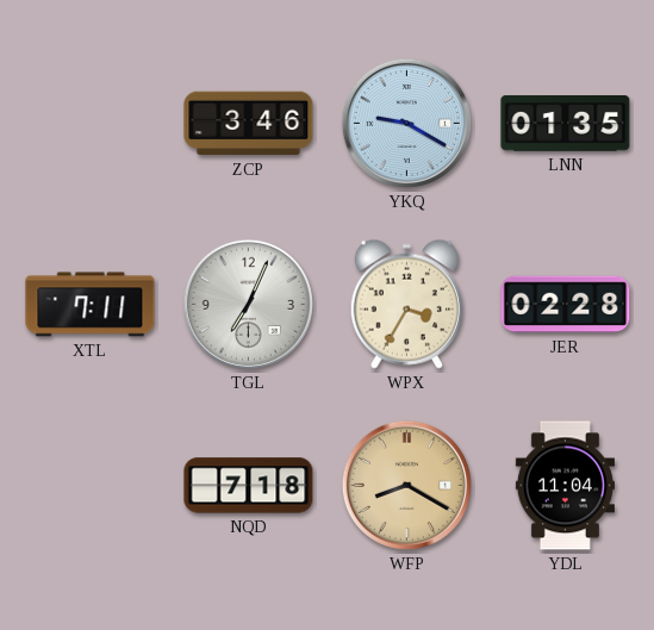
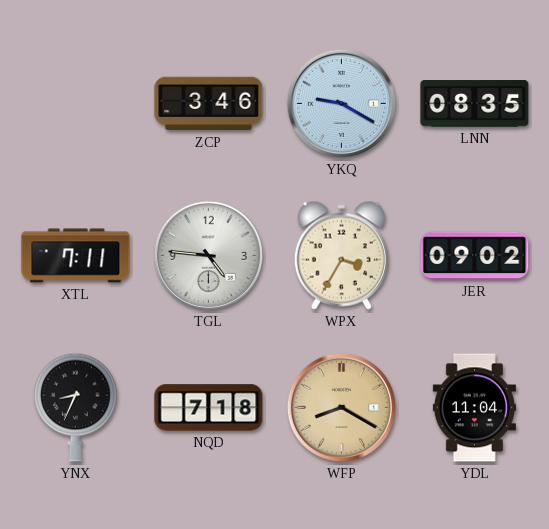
LNN: 01:35 -> 08:35
TGL: 7:04 -> 4:46
JER: 02:28 -> 09:02
YNX: none -> 8:34
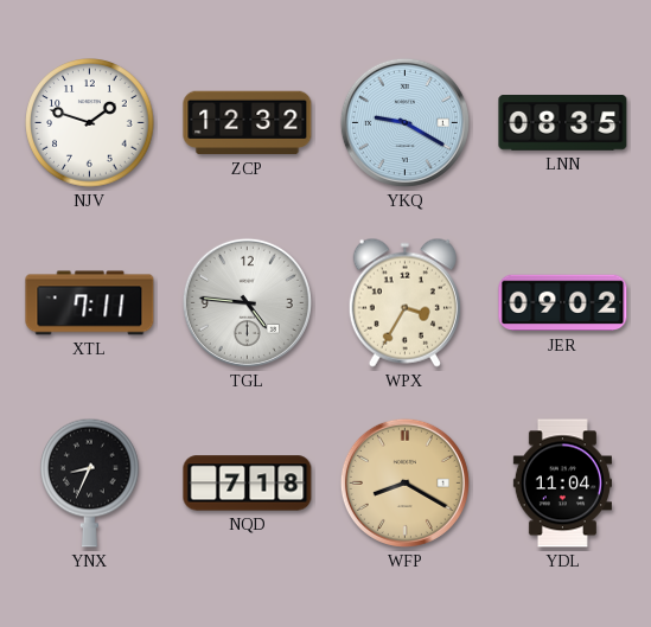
NJV: none -> 1:48
ZCP: 3:46 -> 12:32
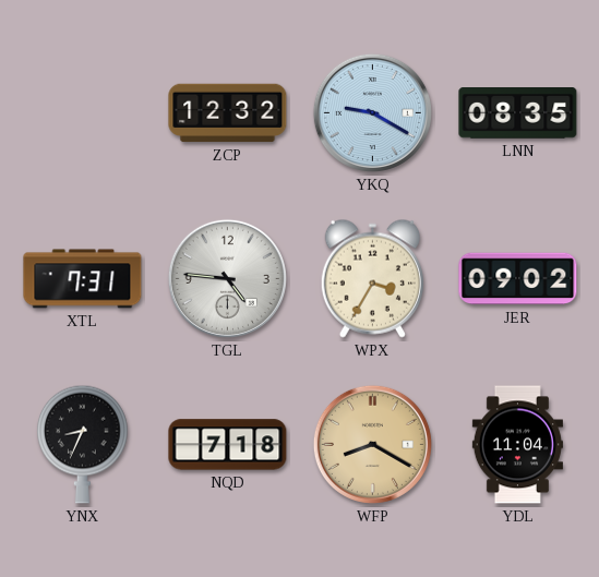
NJV: 1:48 -> none
XTL: 7:11 -> 7:31
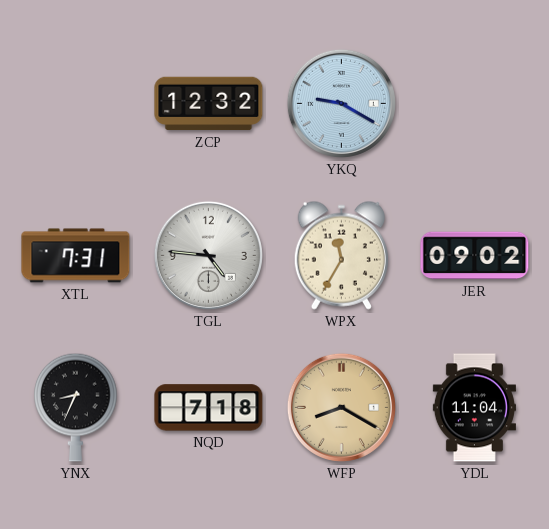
LNN: 08:35 -> none
WPX: 3:35 -> 11:35
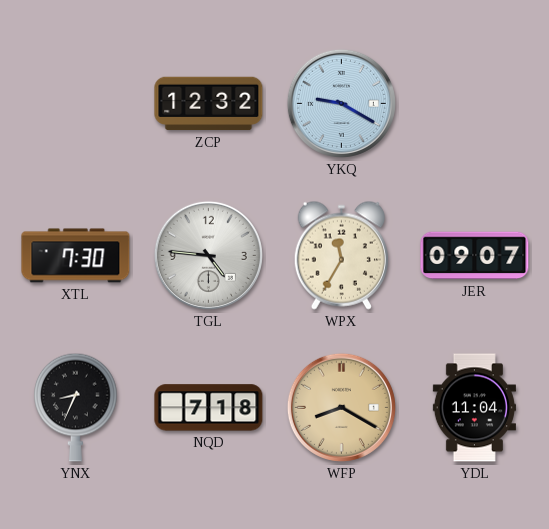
XTL: 7:31 -> 7:30
JER: 09:02 -> 09:07
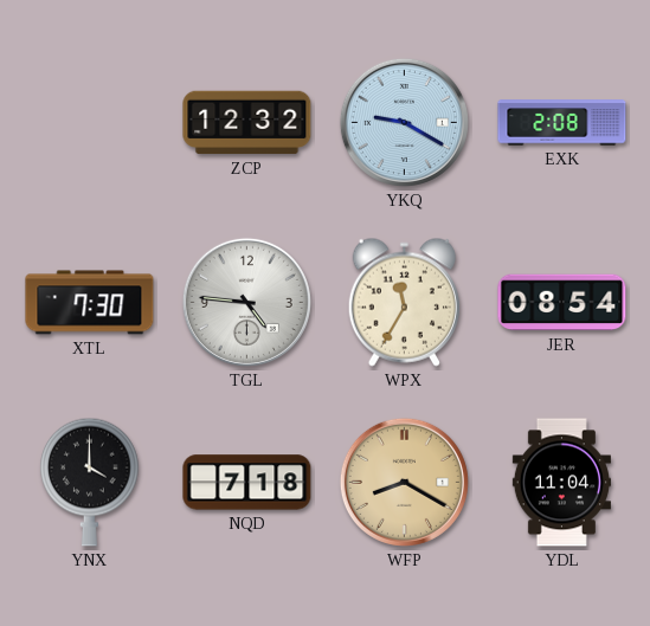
EXK: none -> 2:08
JER: 09:07 -> 08:54
YNX: 8:34 -> 4:00
